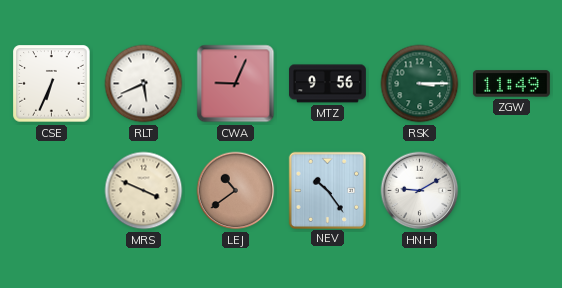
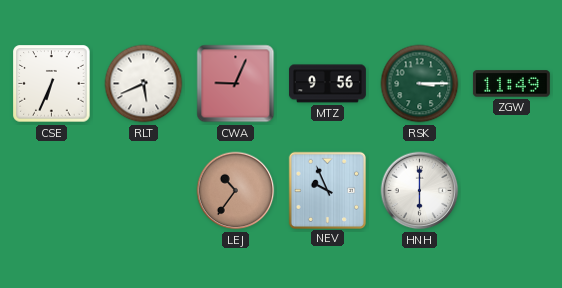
MRS: 3:49 -> none
LEJ: 10:39 -> 10:36
NEV: 10:24 -> 9:56
HNH: 9:10 -> 6:00
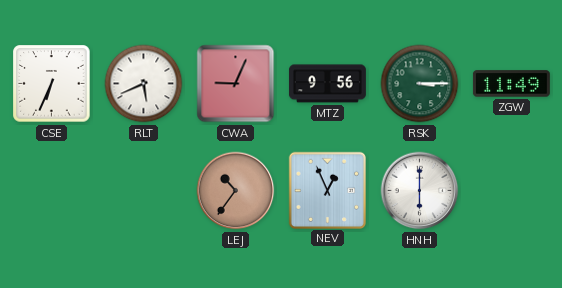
NEV: 9:56 -> 12:56
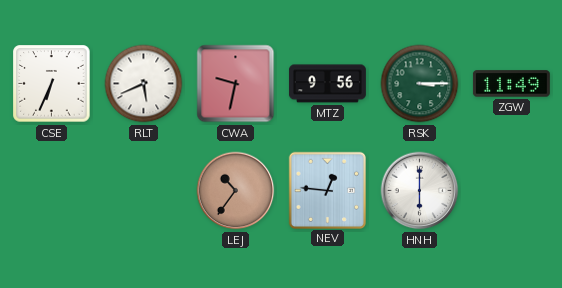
CWA: 9:04 -> 9:32
NEV: 12:56 -> 12:46
